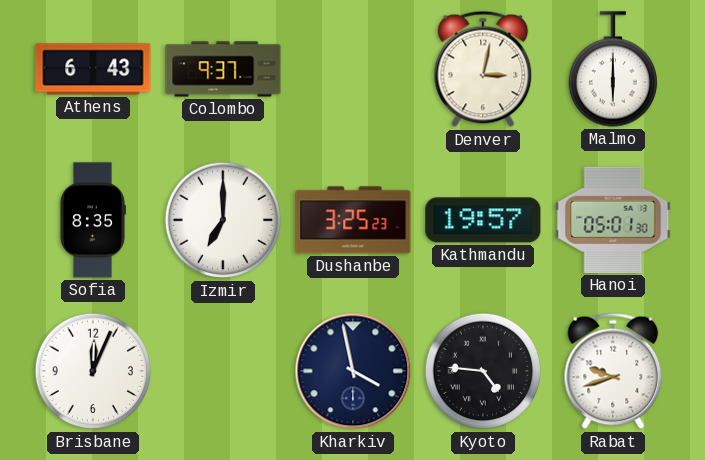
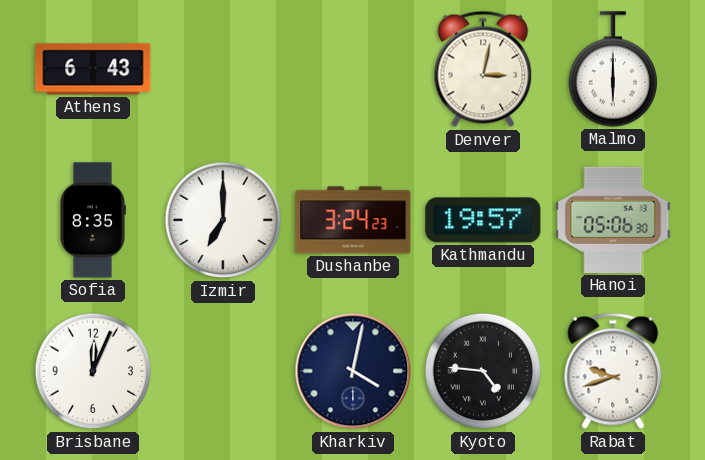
Colombo: 9:37 -> none
Dushanbe: 3:25 -> 3:24
Hanoi: 05:01 -> 05:06
Kharkiv: 3:58 -> 4:02
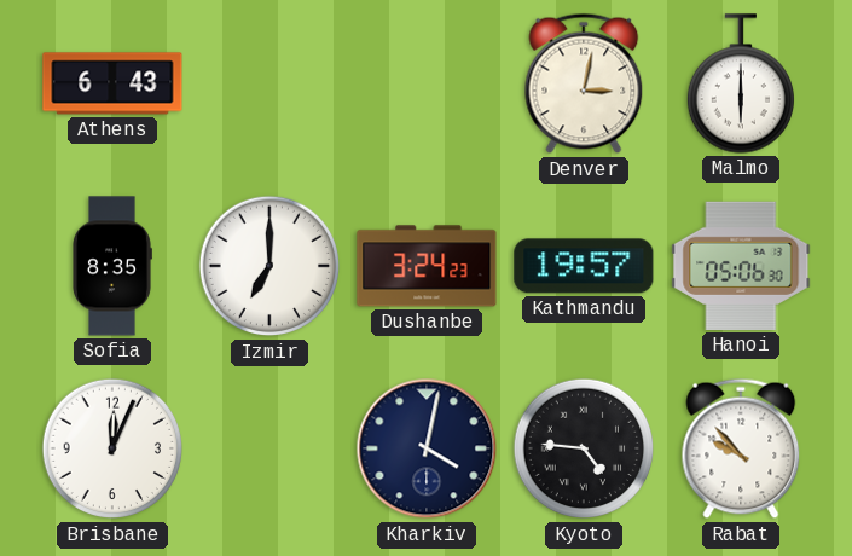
Rabat: 9:42 -> 9:53
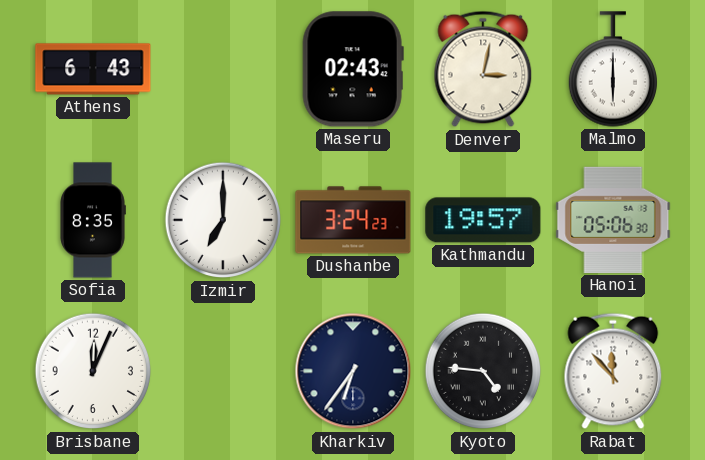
Maseru: none -> 02:43
Kharkiv: 4:02 -> 6:36
Rabat: 9:53 -> 11:53
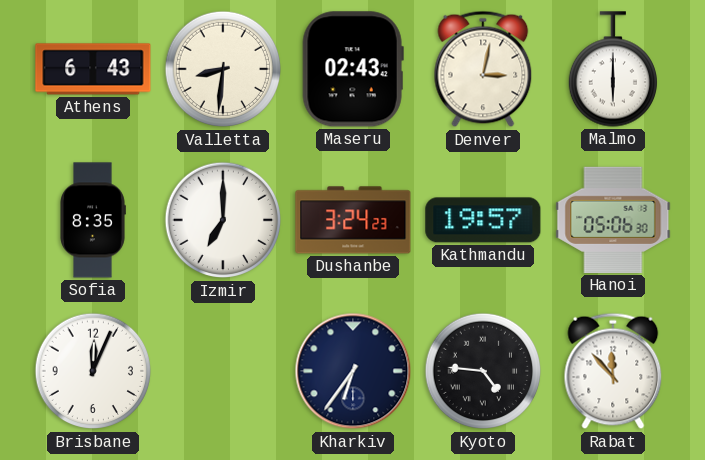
Valletta: none -> 8:31
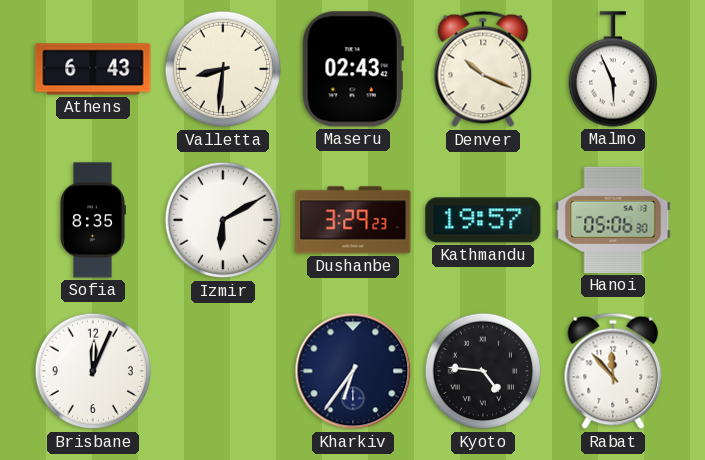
Denver: 3:02 -> 10:19
Malmo: 6:00 -> 5:56
Izmir: 7:00 -> 6:10
Dushanbe: 3:24 -> 3:29
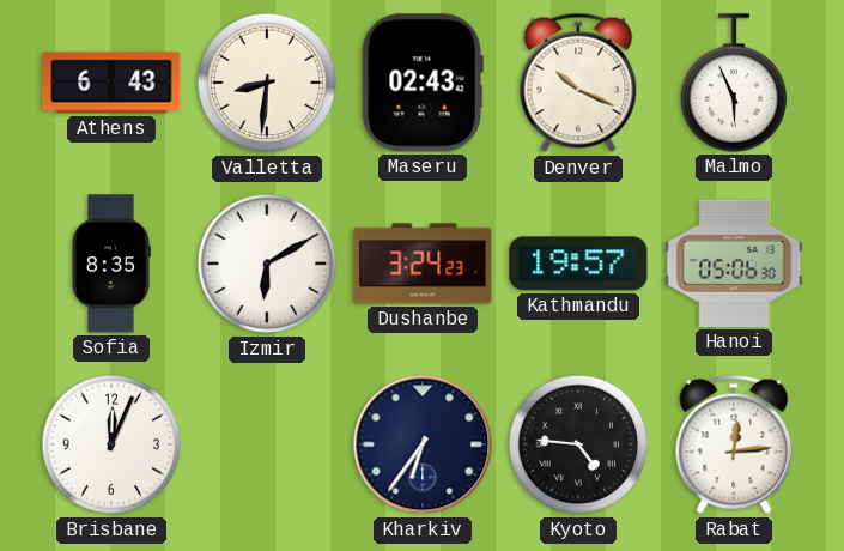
Dushanbe: 3:29 -> 3:24
Rabat: 11:53 -> 12:14
